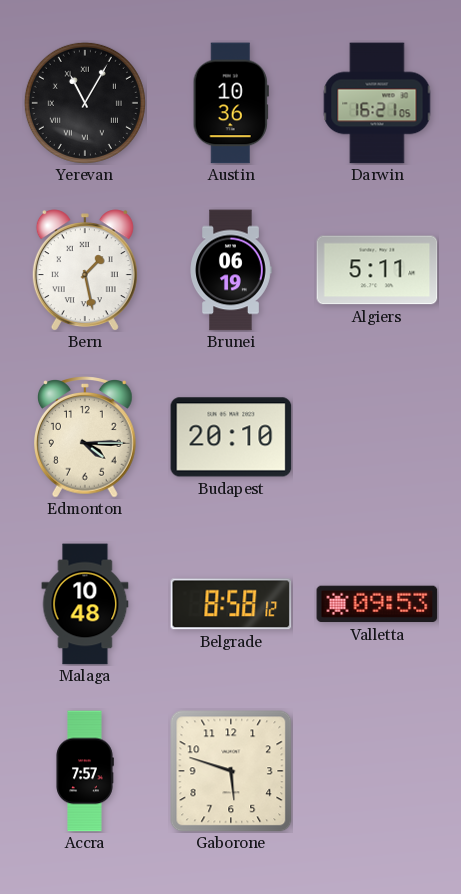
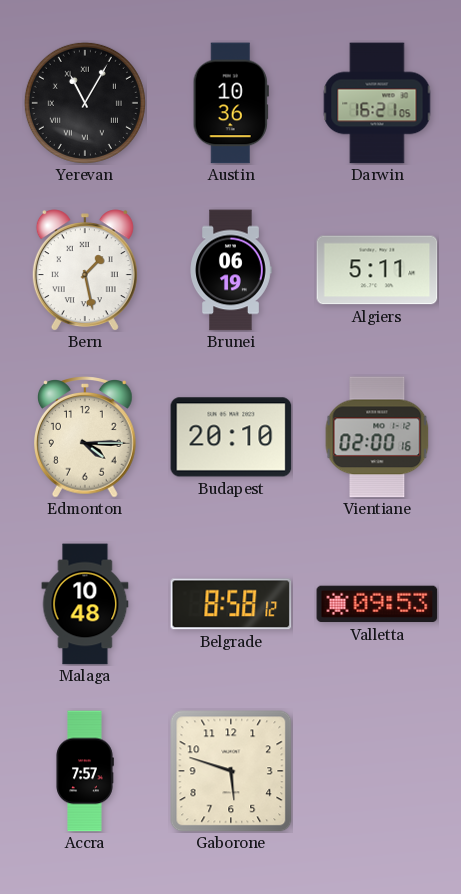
Vientiane: none -> 02:00
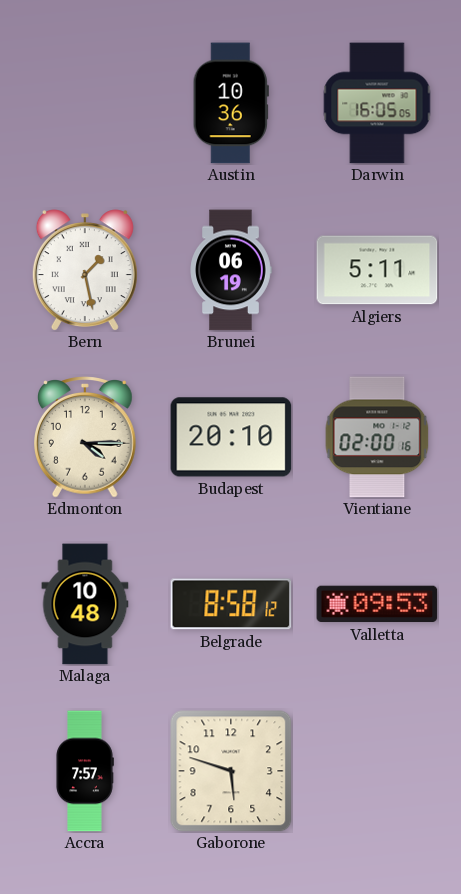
Yerevan: 11:05 -> none
Darwin: 16:21 -> 16:05
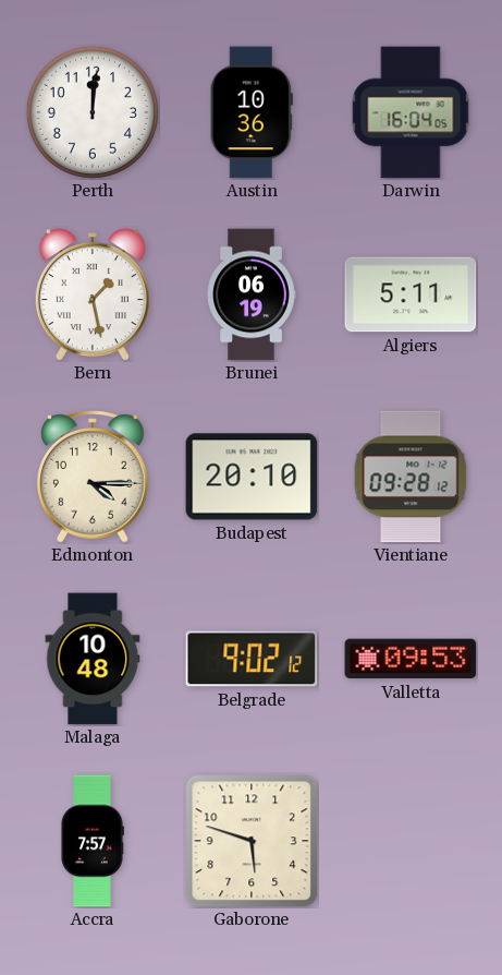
Perth: none -> 12:01
Darwin: 16:05 -> 16:04
Vientiane: 02:00 -> 09:28
Belgrade: 8:58 -> 9:02
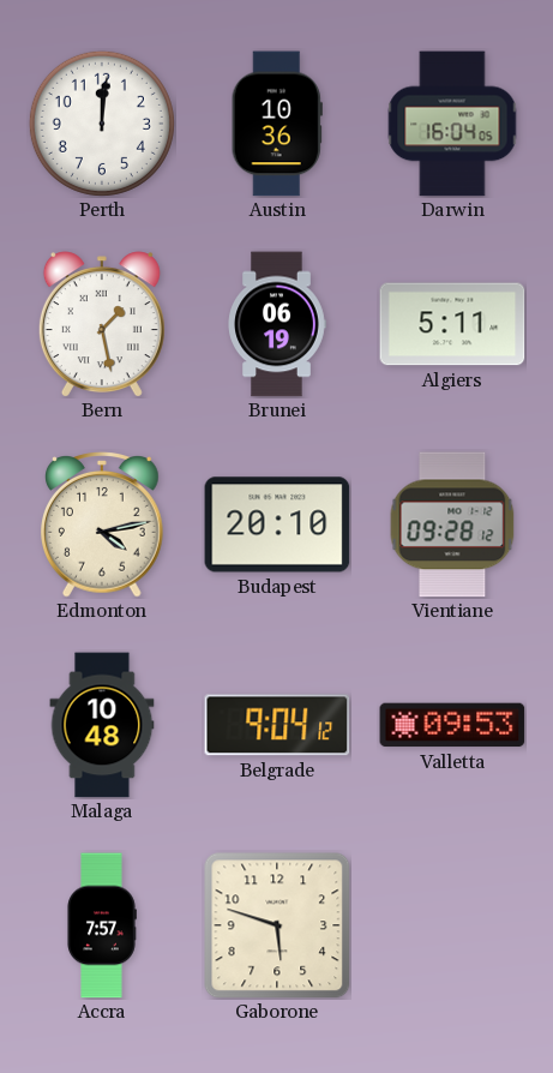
Edmonton: 4:15 -> 4:13
Belgrade: 9:02 -> 9:04
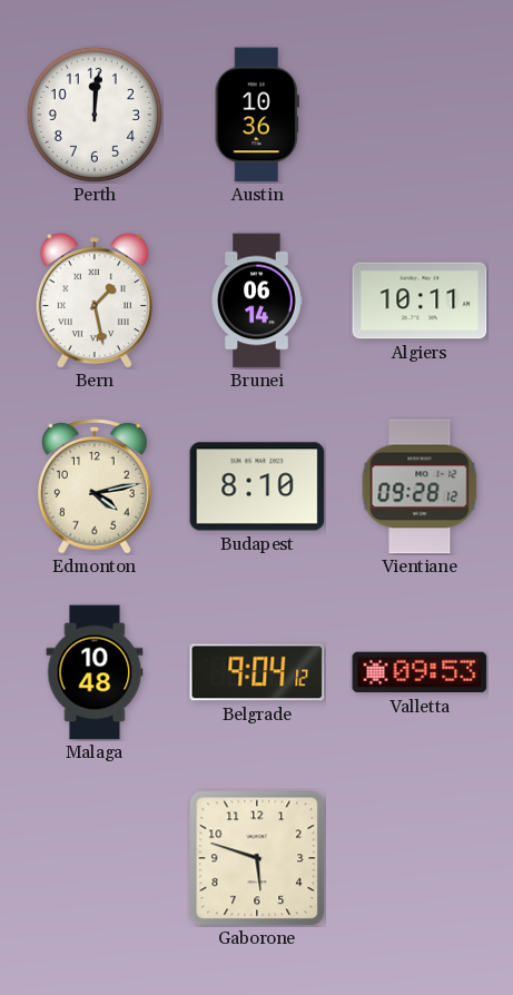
Darwin: 16:04 -> none
Brunei: 06:19 -> 06:14
Algiers: 5:11 -> 10:11
Budapest: 20:10 -> 8:10
Accra: 7:57 -> none
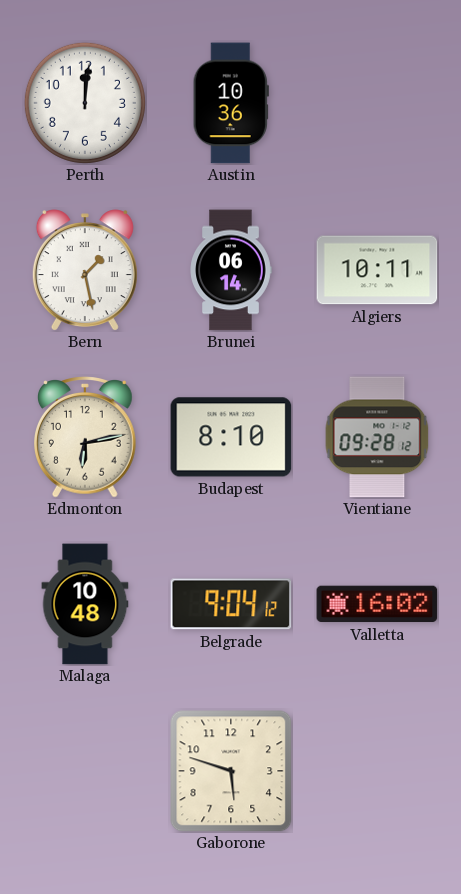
Edmonton: 4:13 -> 6:13
Valletta: 09:53 -> 16:02
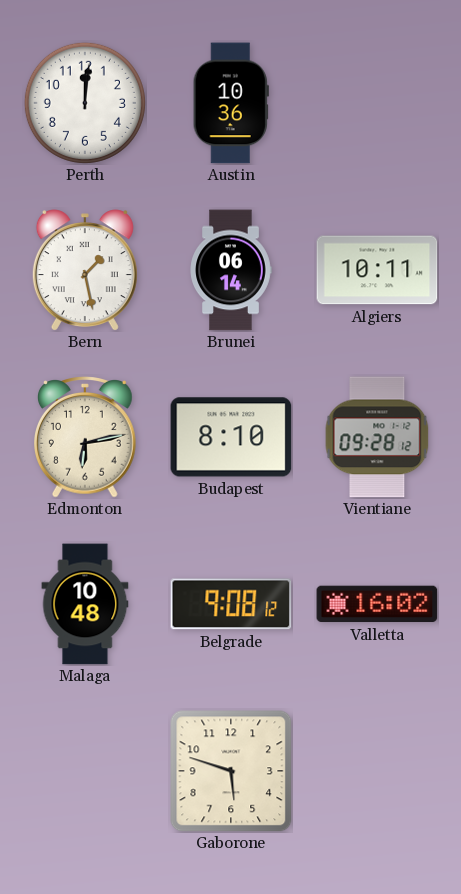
Belgrade: 9:04 -> 9:08
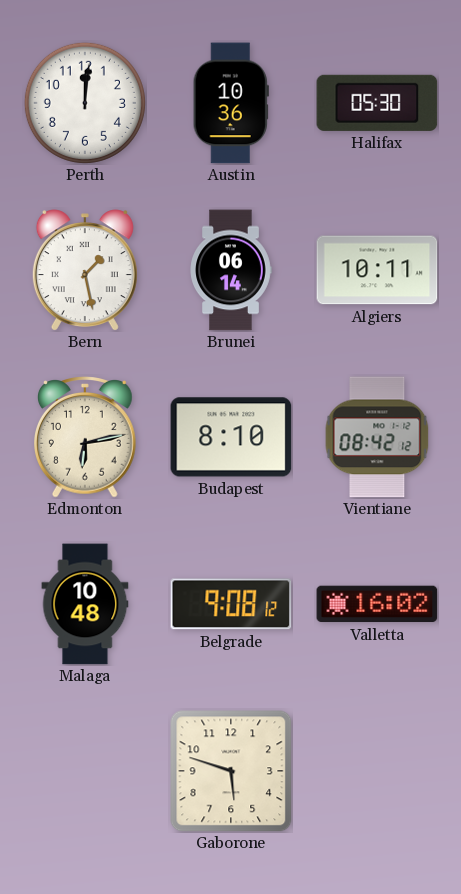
Halifax: none -> 05:30
Vientiane: 09:28 -> 08:42
